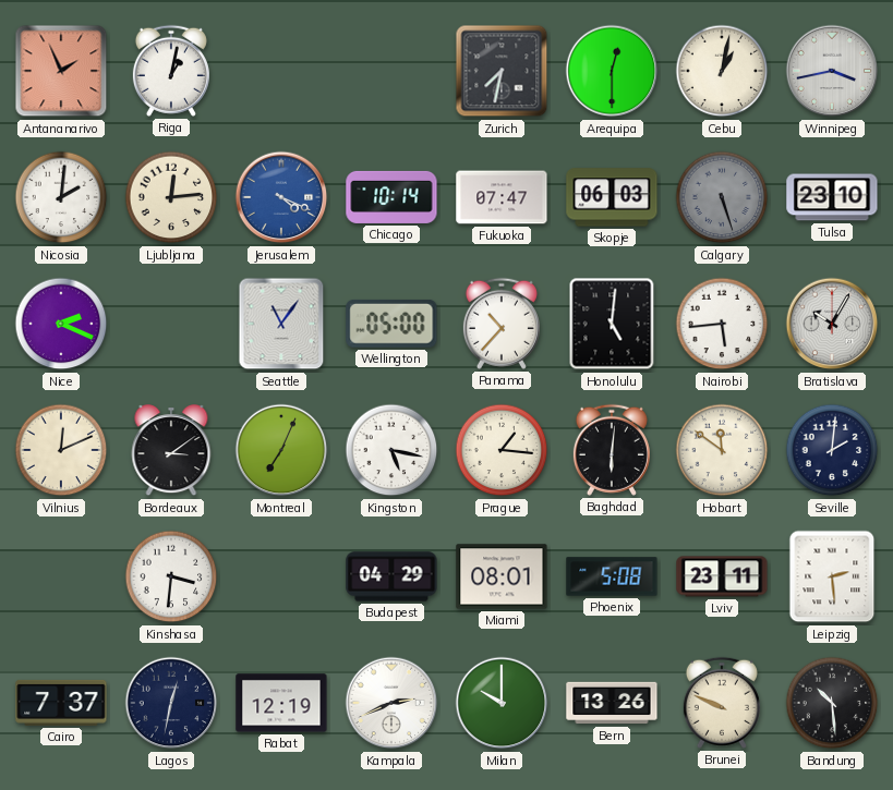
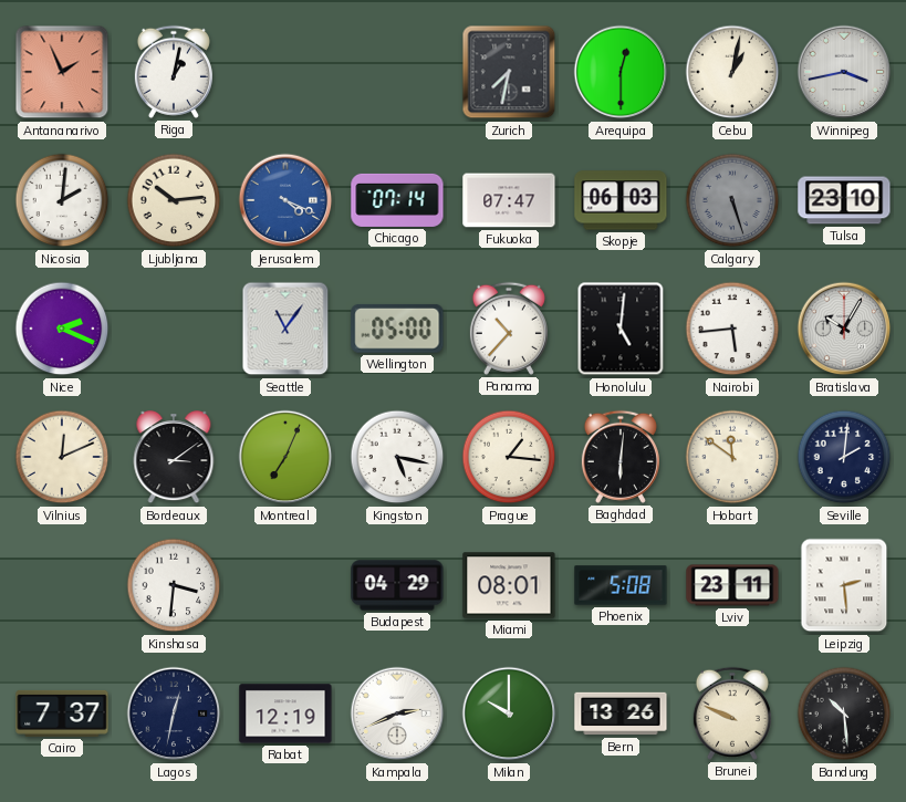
Ljubljana: 12:14 -> 10:14
Chicago: 10:14 -> 07:14
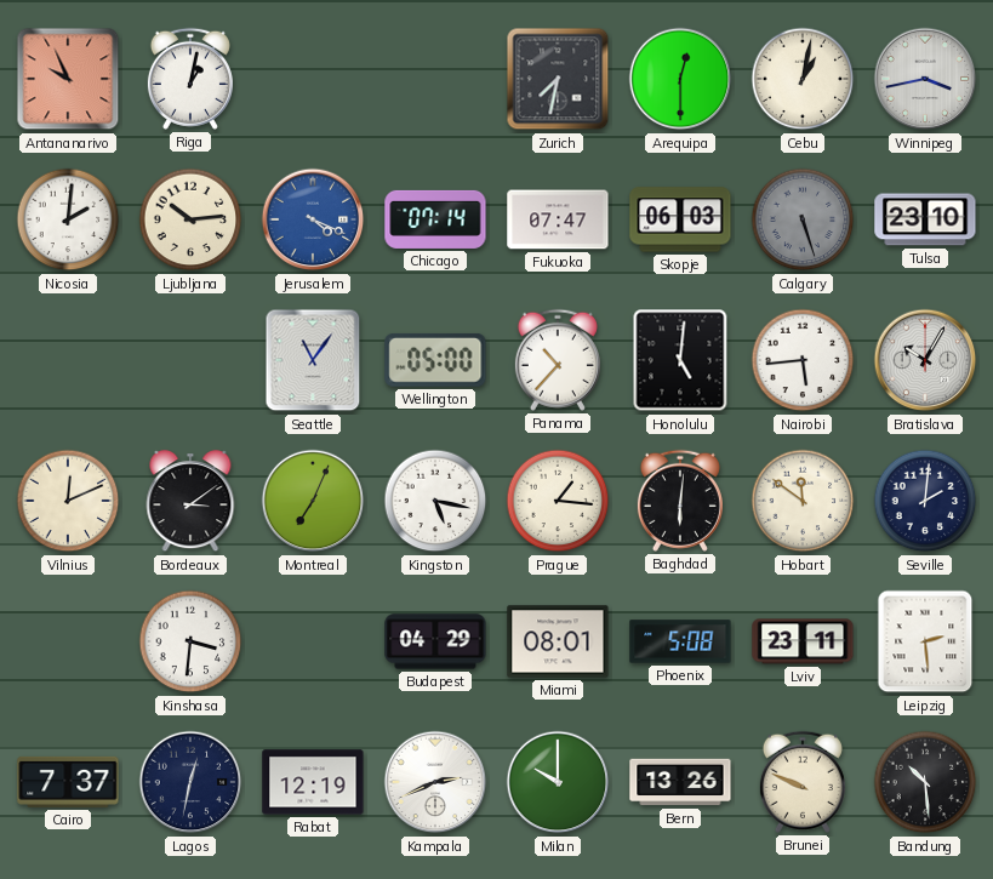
Antananarivo: 1:56 -> 9:56
Nice: 2:19 -> none
